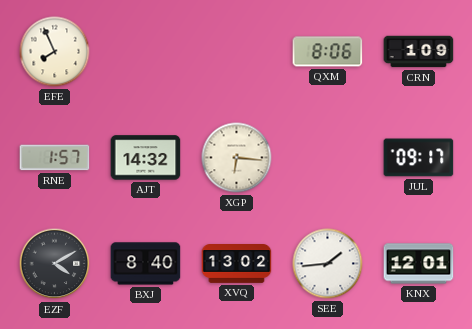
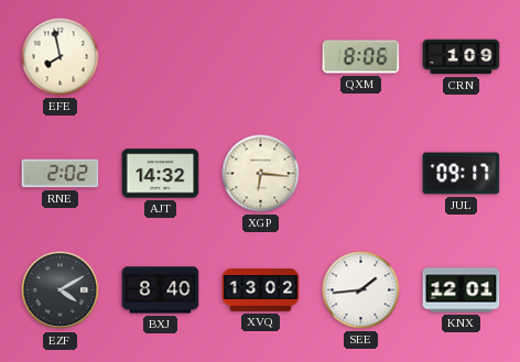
EFE: 7:56 -> 7:58
RNE: 1:57 -> 2:02
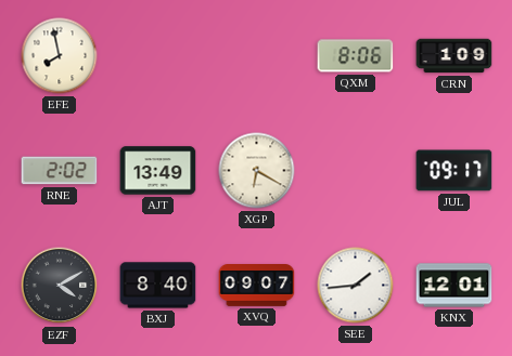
AJT: 14:32 -> 13:49
XGP: 6:16 -> 6:20
XVQ: 13:02 -> 09:07
